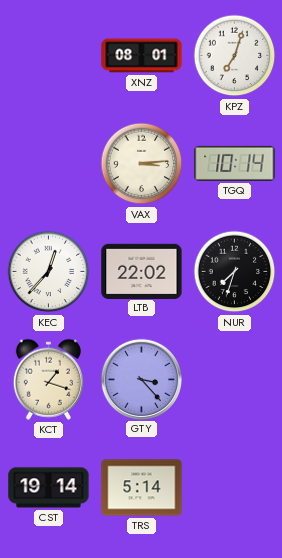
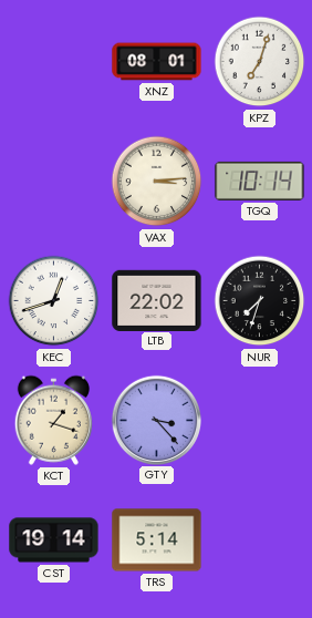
KEC: 12:37 -> 12:42
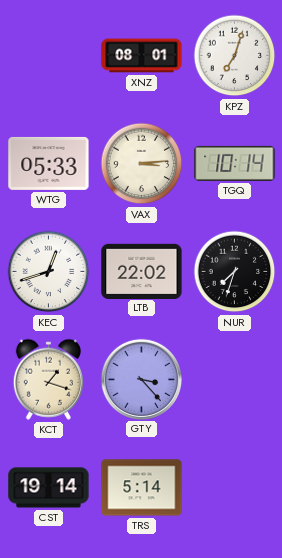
WTG: none -> 05:33
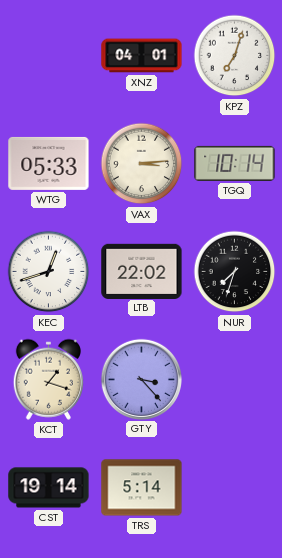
XNZ: 08:01 -> 04:01
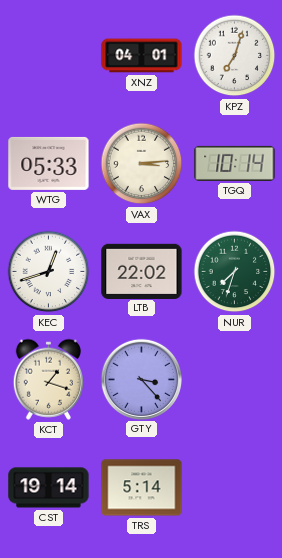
NUR dial: black -> green
